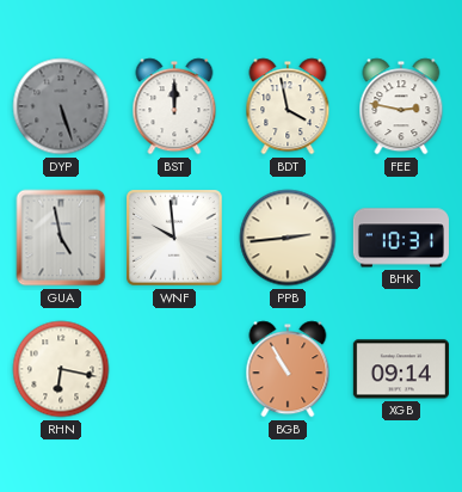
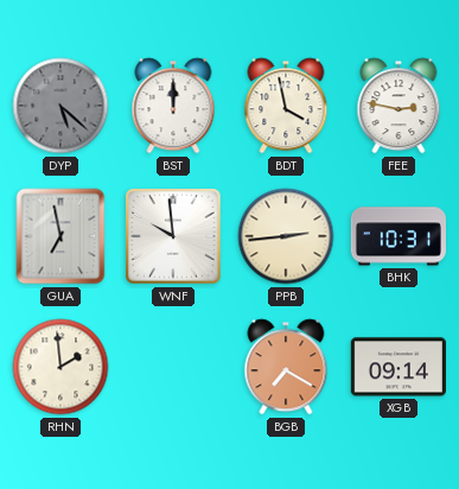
DYP: 5:27 -> 5:22
GUA: 4:58 -> 6:58
RHN: 6:17 -> 1:59
BGB: 10:55 -> 7:20
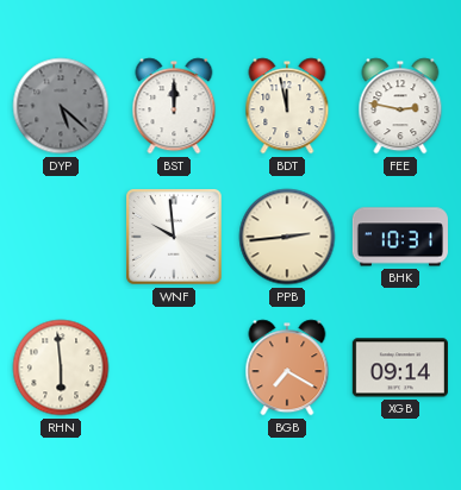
BDT: 3:58 -> 11:58
GUA: 6:58 -> none
RHN: 1:59 -> 5:59
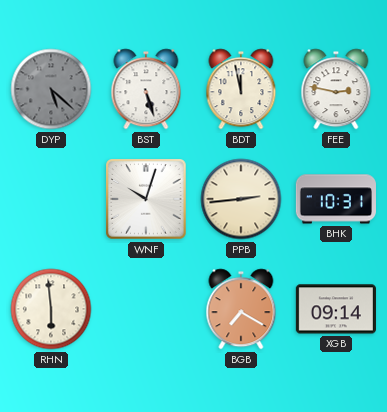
BST: 12:00 -> 5:27
WNF: 9:59 -> 10:03
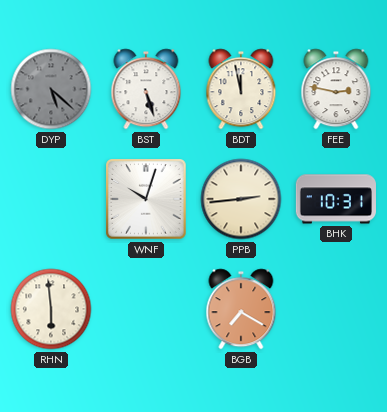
XGB: 09:14 -> none
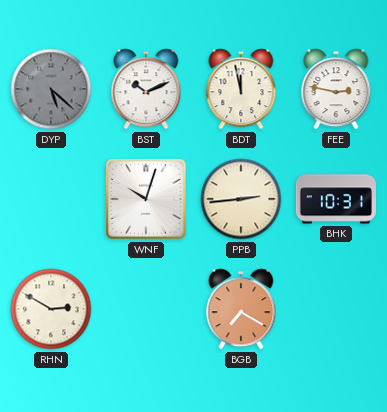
BST: 5:27 -> 10:11
RHN: 5:59 -> 2:50
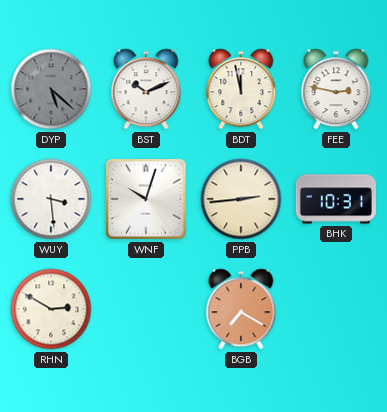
WUY: none -> 3:29
